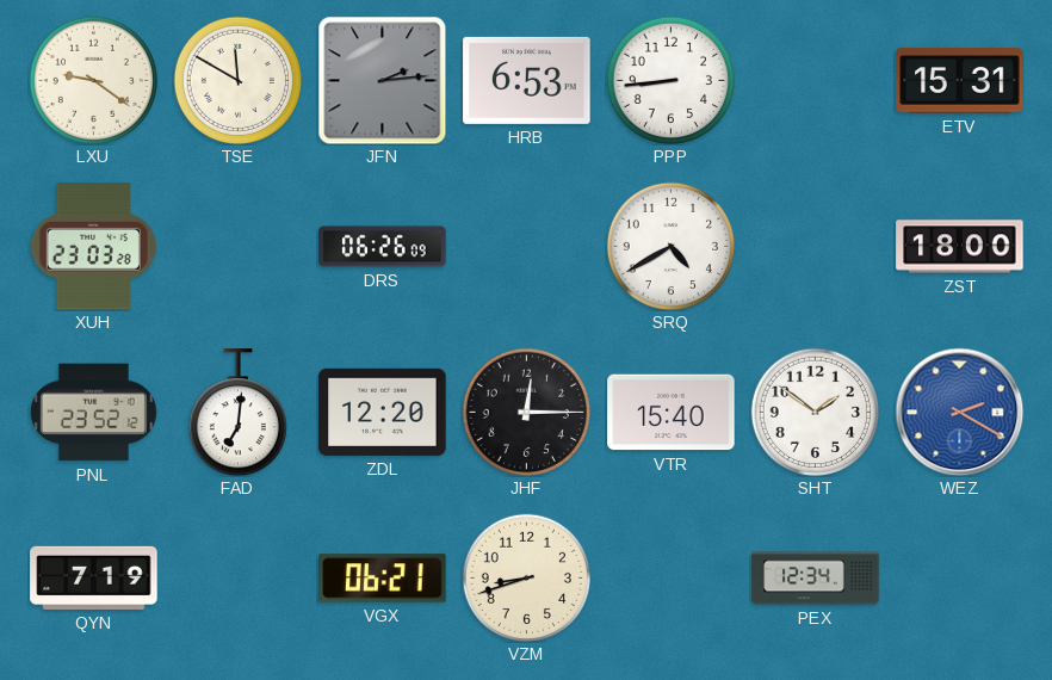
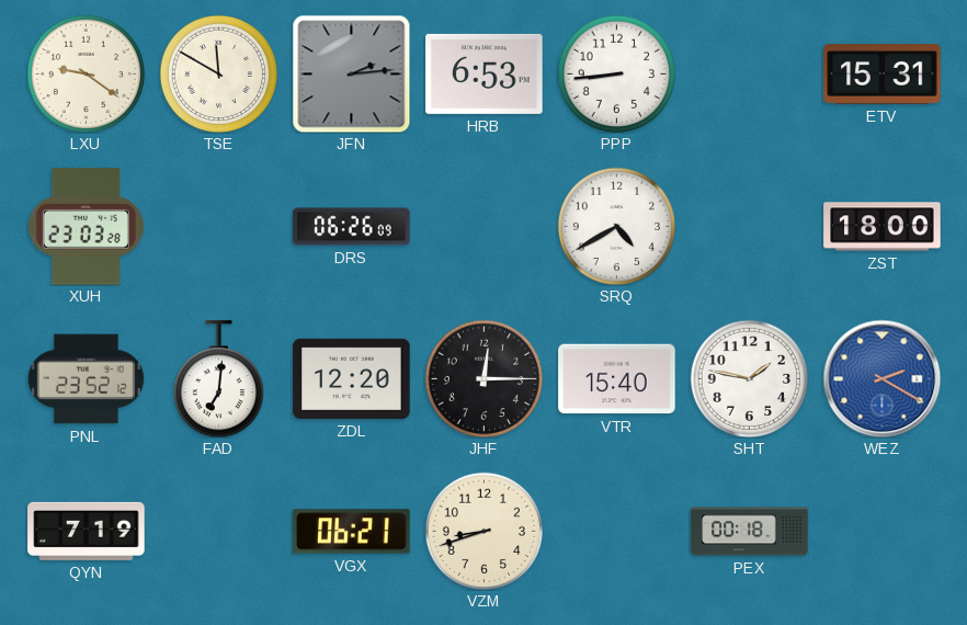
SHT: 1:51 -> 1:47
PEX: 12:34 -> 00:18
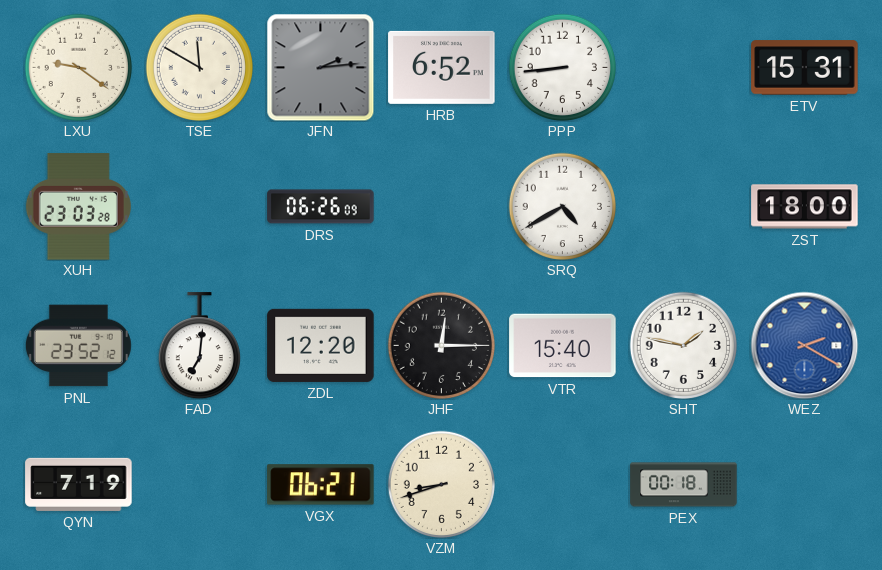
HRB: 6:53 -> 6:52
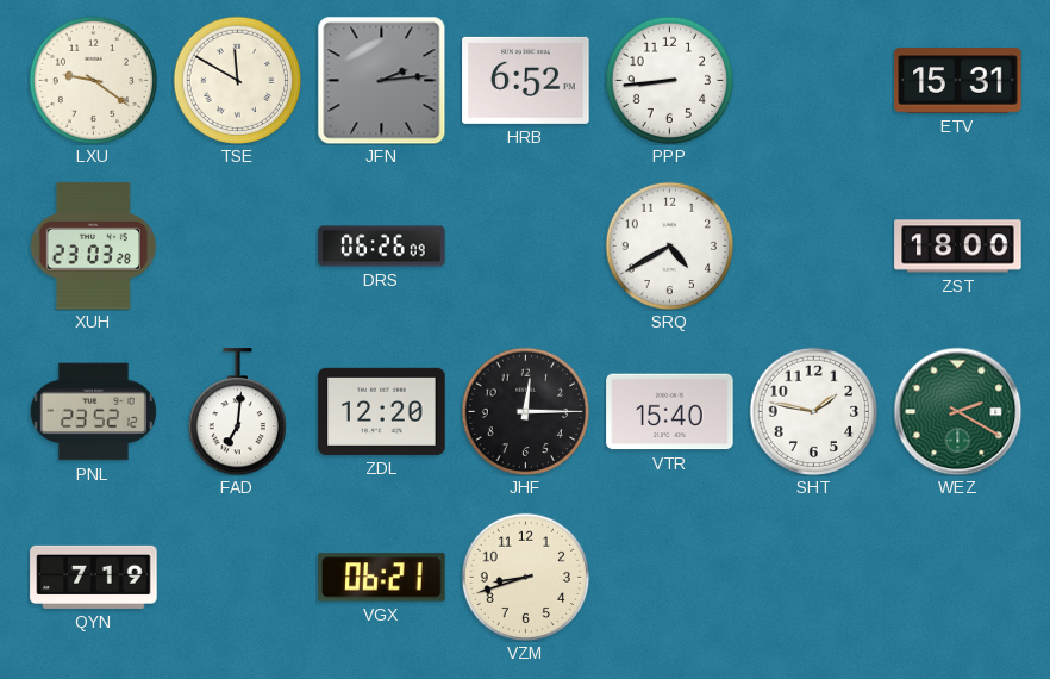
WEZ dial: blue -> green
PEX: 00:18 -> none
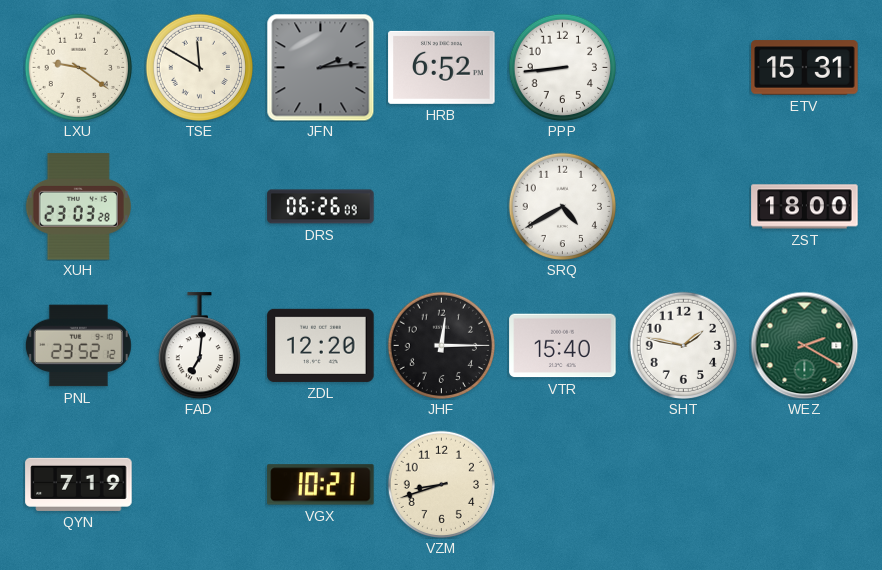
VGX: 06:21 -> 10:21
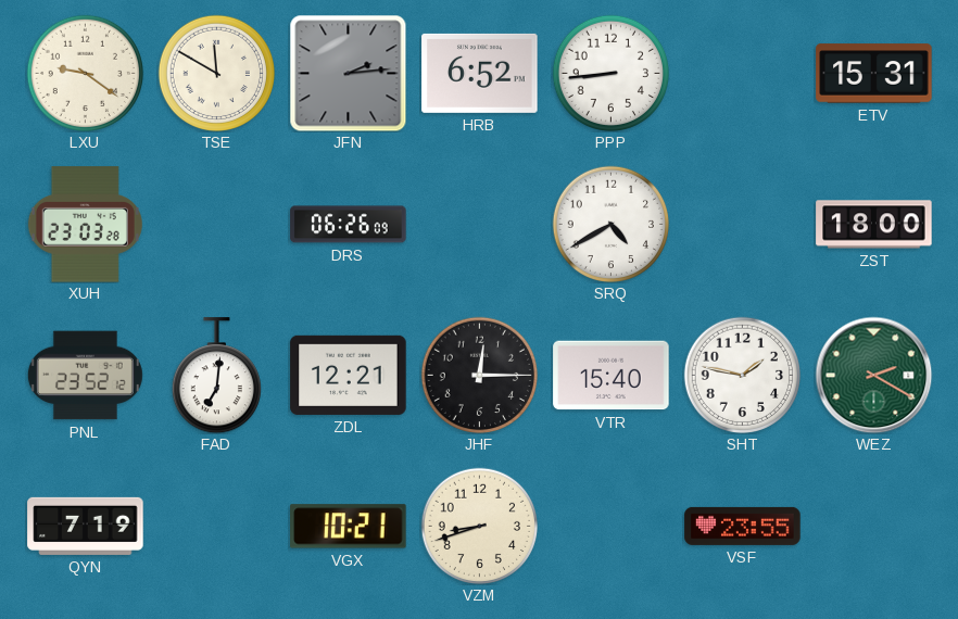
ZDL: 12:20 -> 12:21
VSF: none -> 23:55
